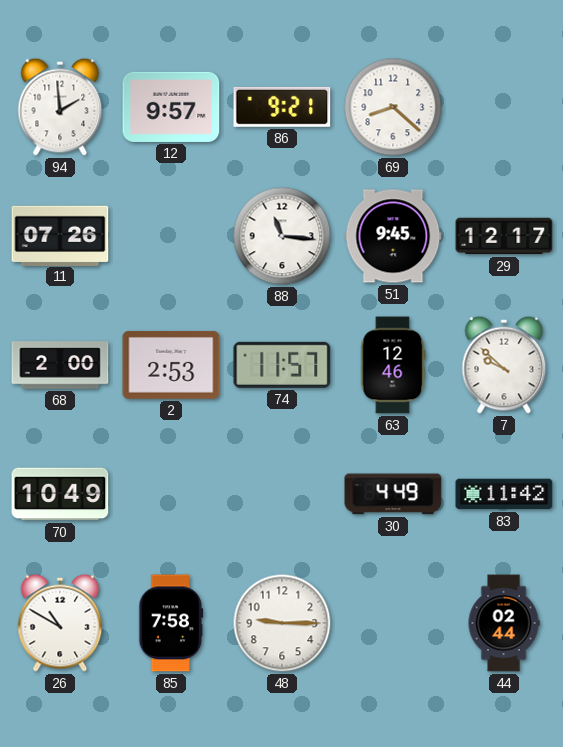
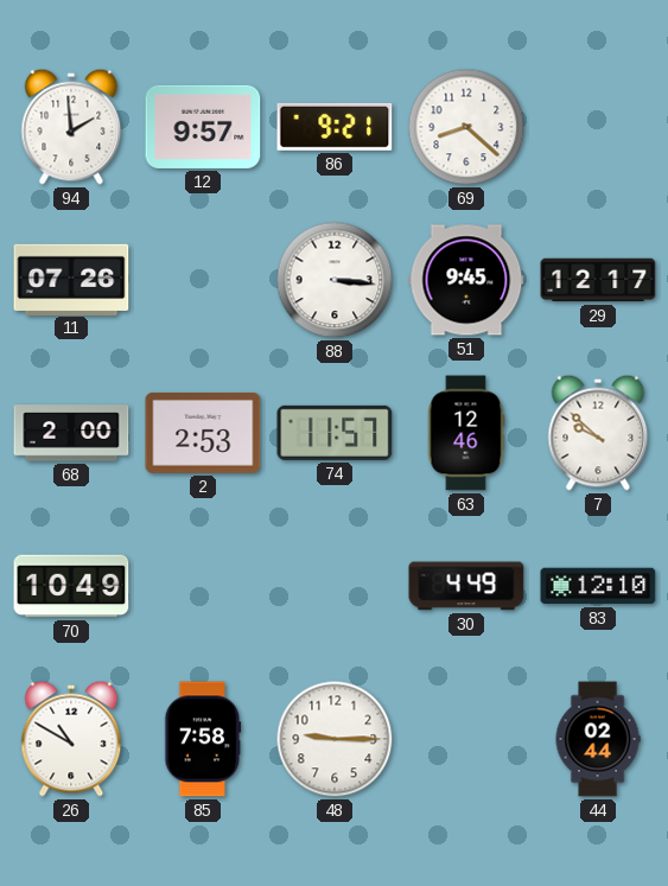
88: 11:16 -> 3:16
83: 11:42 -> 12:10
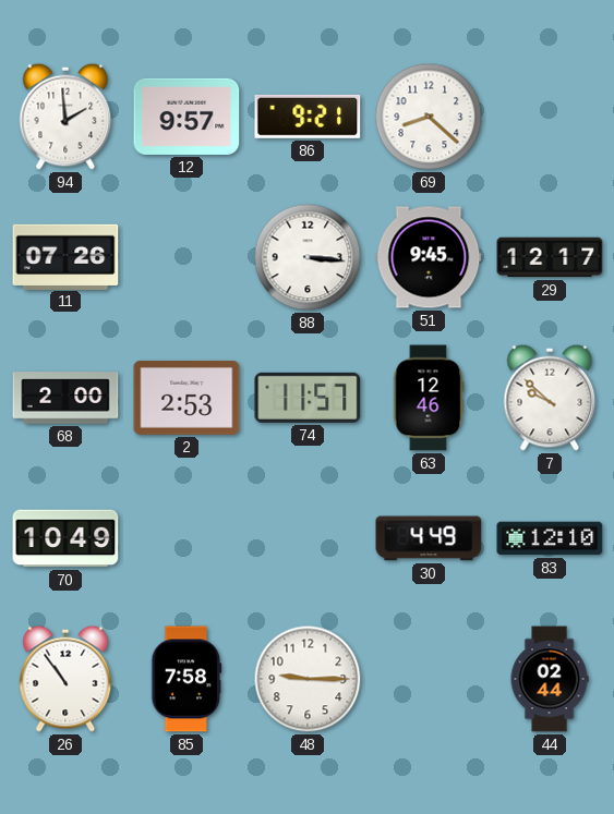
26: 10:50 -> 10:54
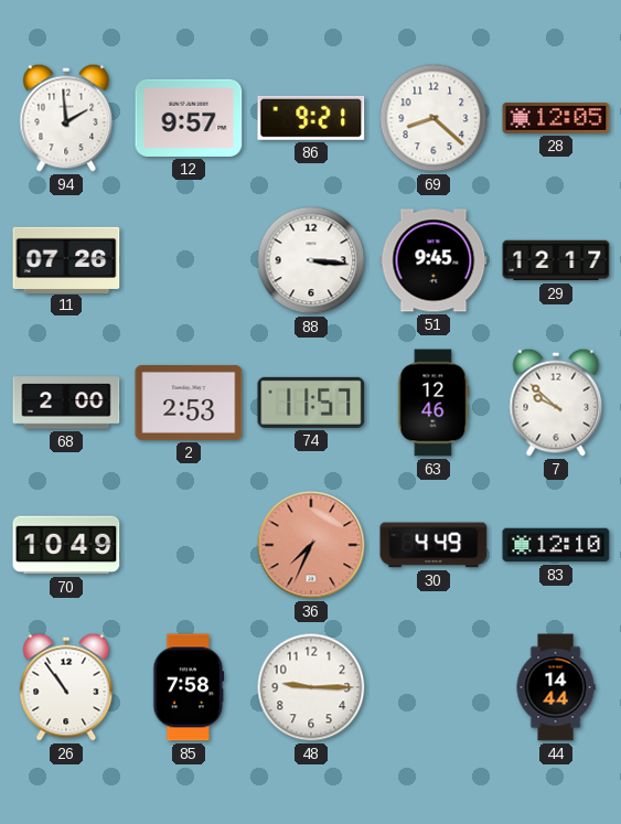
28: none -> 12:05
36: none -> 7:34
44: 02:44 -> 14:44
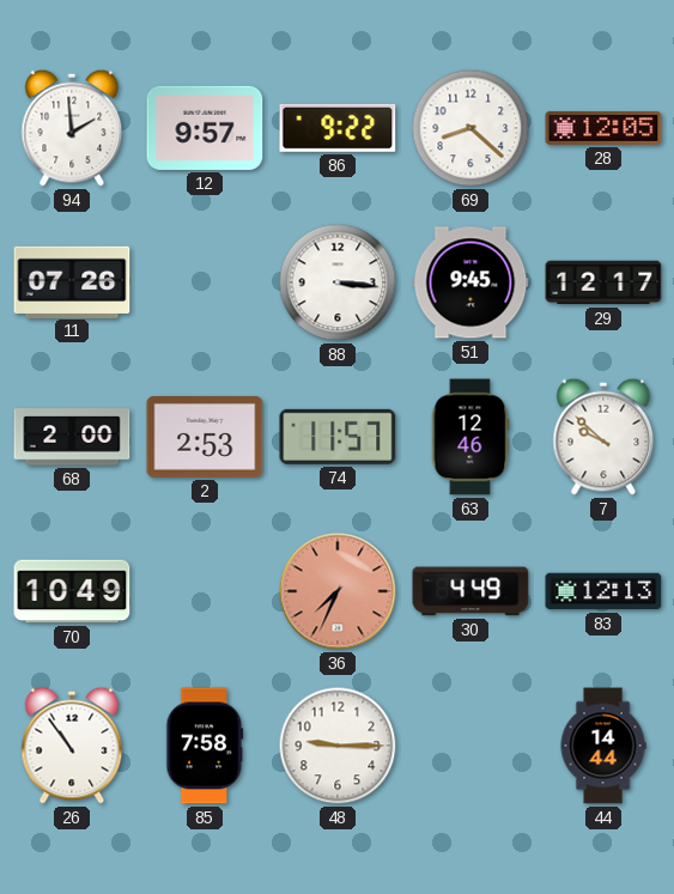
86: 9:21 -> 9:22
83: 12:10 -> 12:13
